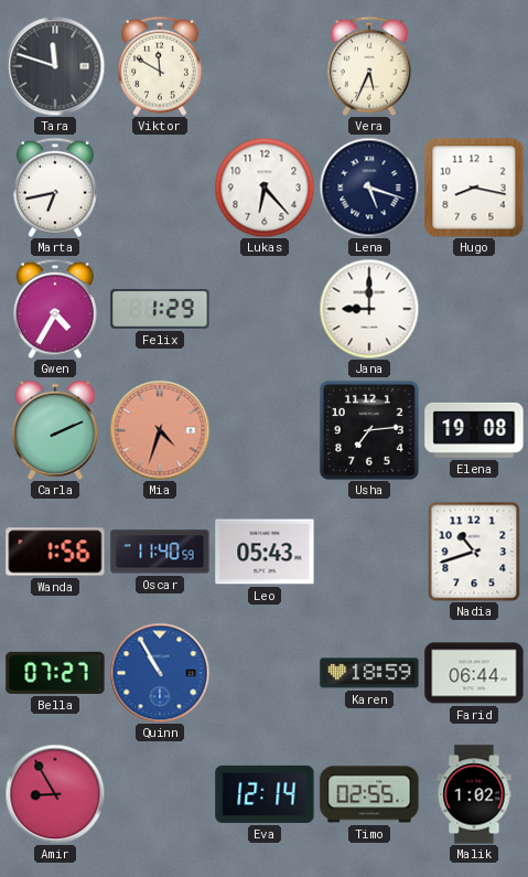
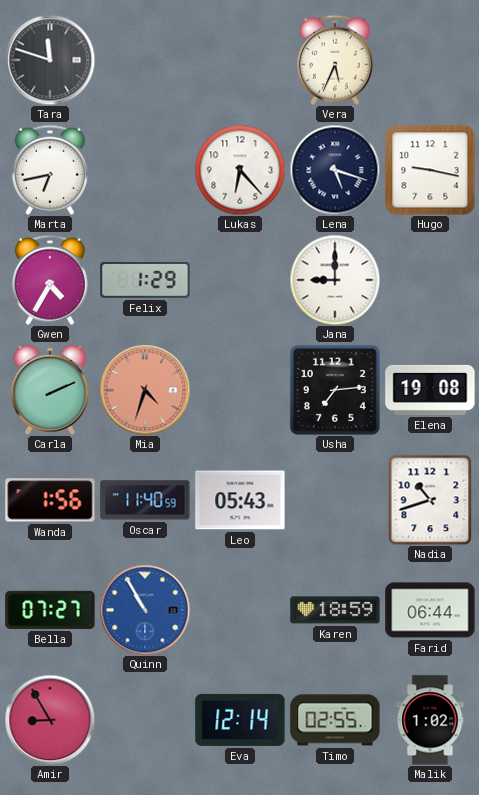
Viktor: 11:50 -> none
Hugo: 8:17 -> 9:17
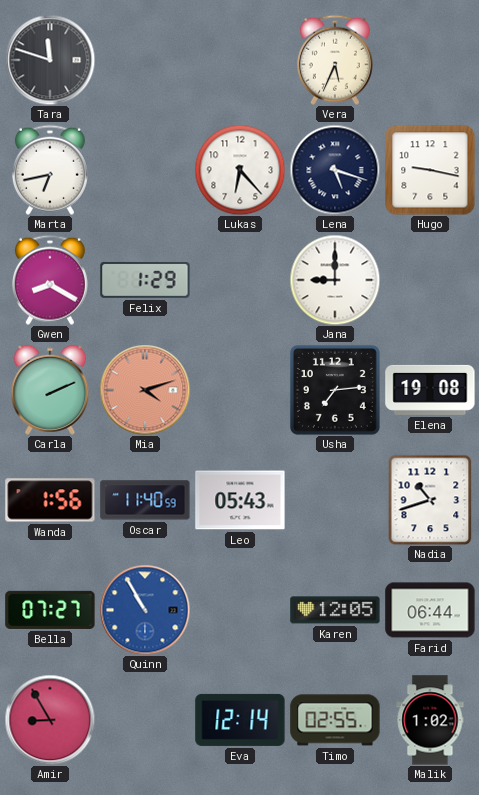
Gwen: 4:35 -> 8:20
Mia: 4:33 -> 4:12
Karen: 18:59 -> 12:05
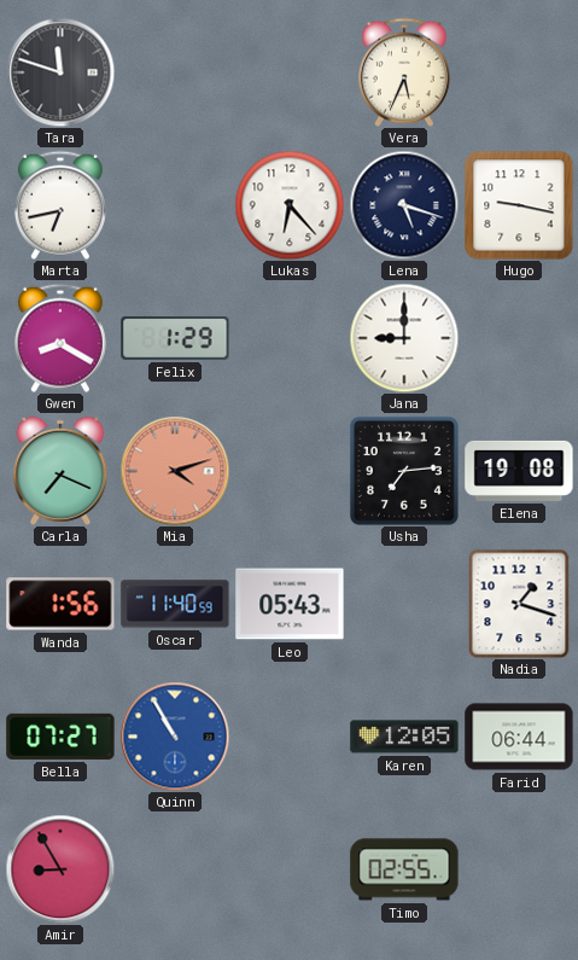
Carla: 2:11 -> 7:19
Nadia: 10:42 -> 1:18
Eva: 12:14 -> none
Malik: 1:02 -> none
